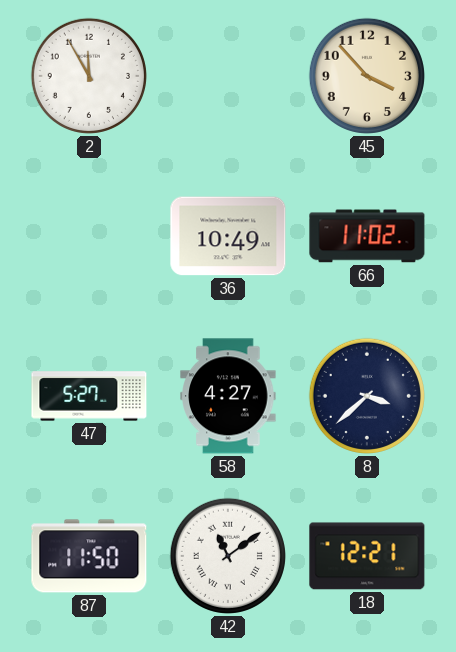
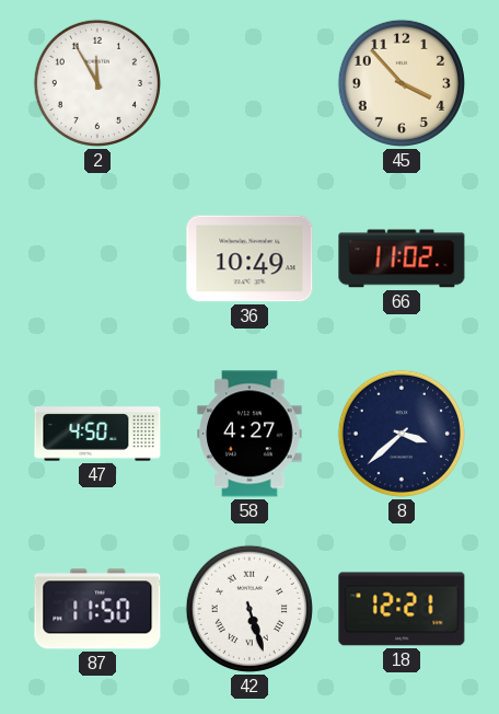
47: 5:27 -> 4:50
42: 11:09 -> 5:27
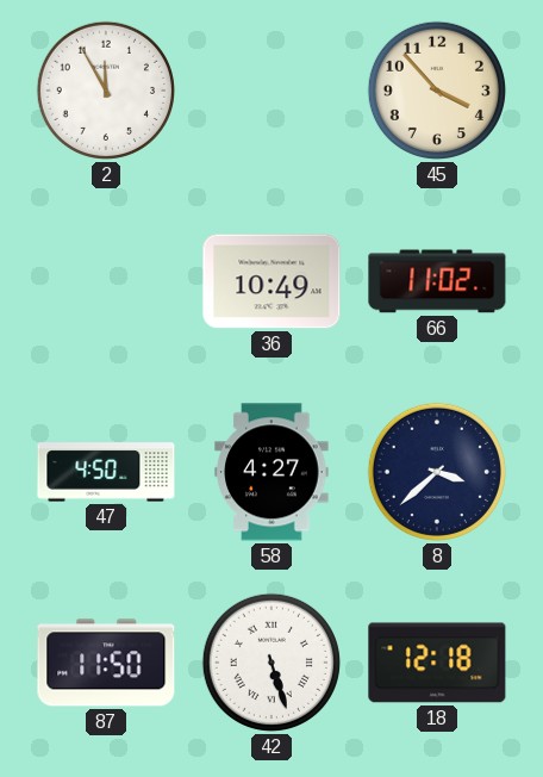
18: 12:21 -> 12:18
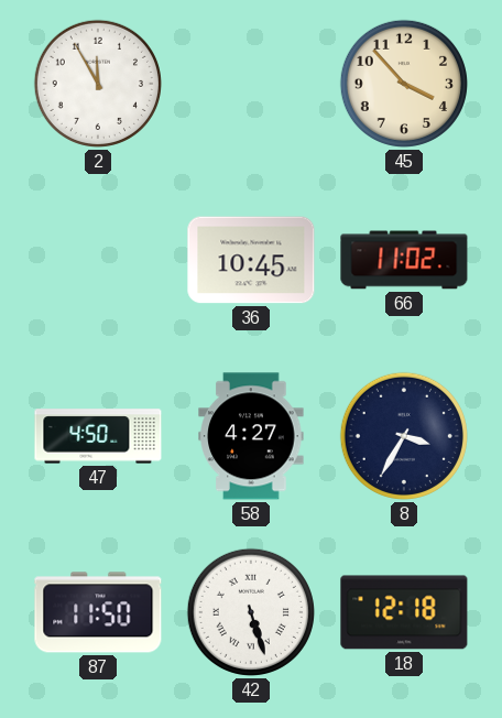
36: 10:49 -> 10:45
8: 3:38 -> 3:35
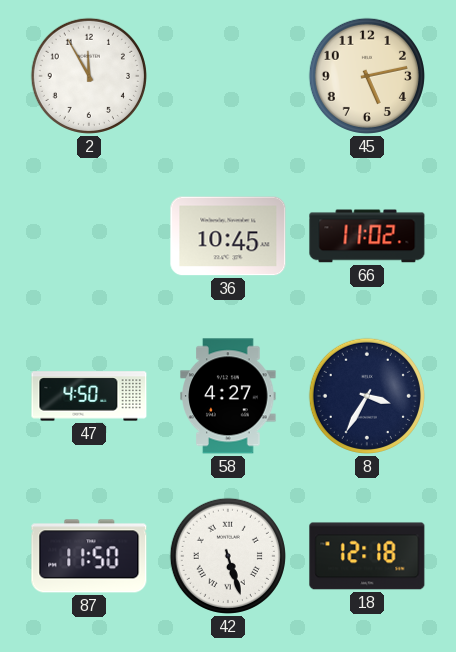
45: 3:53 -> 5:13
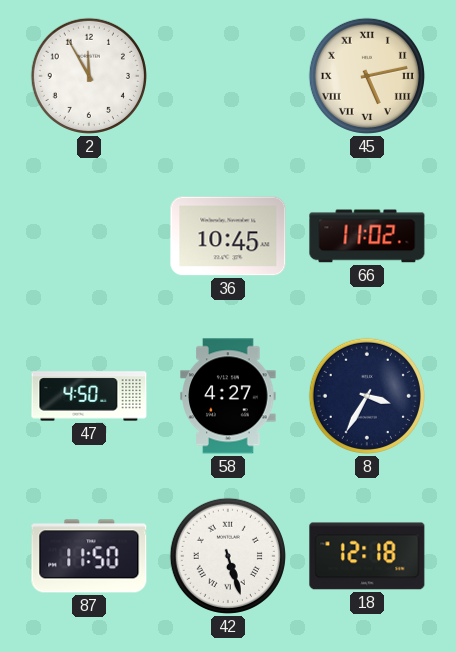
45 numerals: Arabic -> Roman
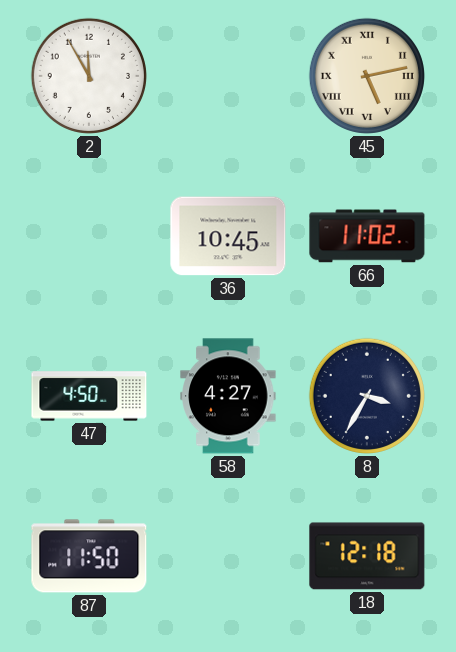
42: 5:27 -> none
